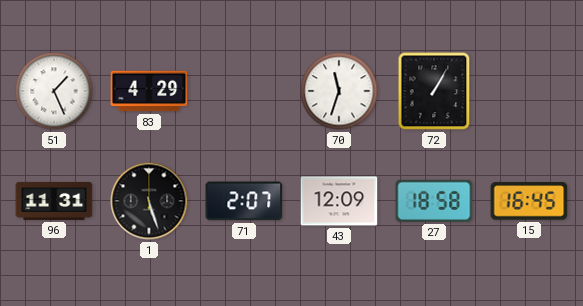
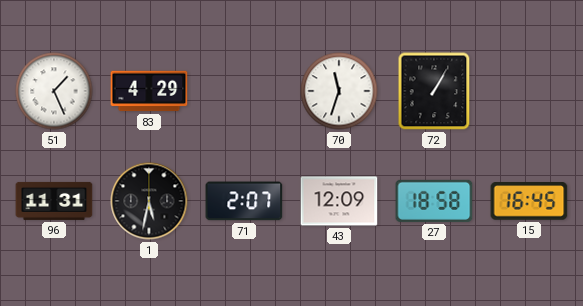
1: 5:27 -> 5:32
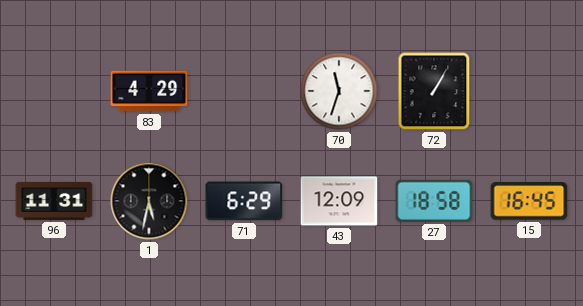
51: 1:26 -> none
71: 2:07 -> 6:29
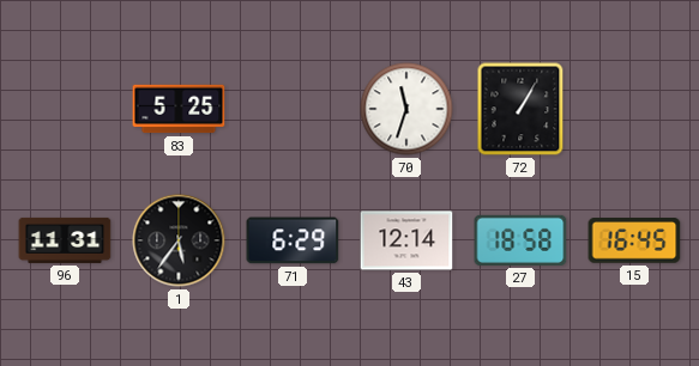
83: 4:29 -> 5:25
1: 5:32 -> 5:36
43: 12:09 -> 12:14
